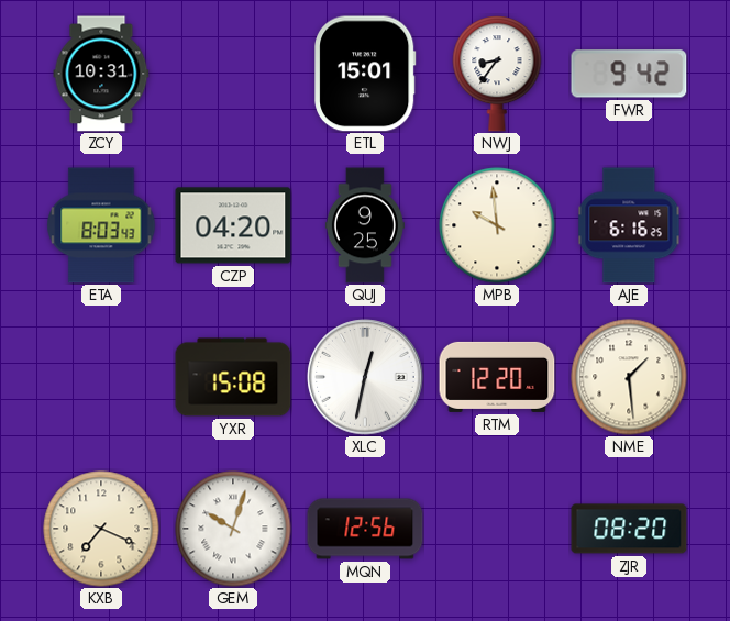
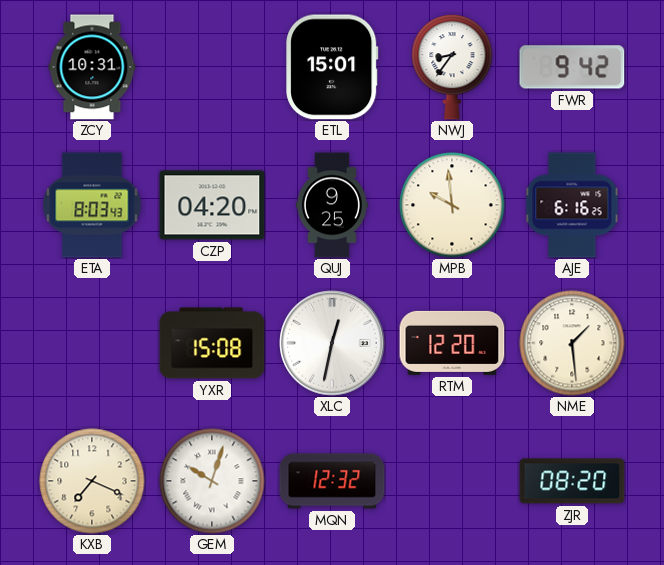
MQN: 12:56 -> 12:32
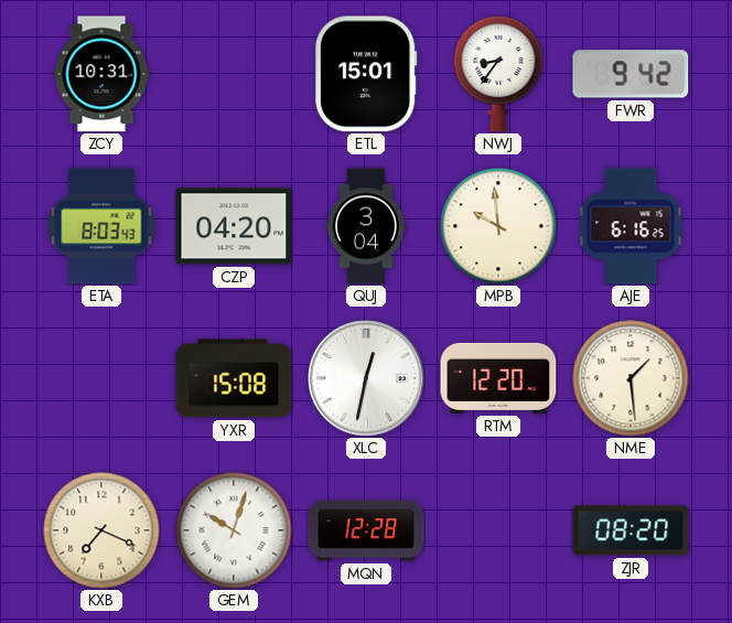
QUJ: 9:25 -> 3:04
MQN: 12:32 -> 12:28
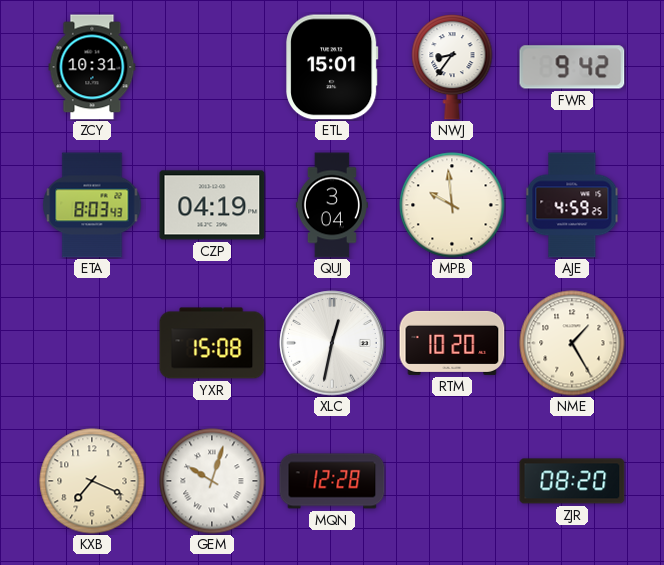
CZP: 04:20 -> 04:19
AJE: 6:16 -> 4:59
RTM: 12:20 -> 10:20
NME: 1:29 -> 1:25
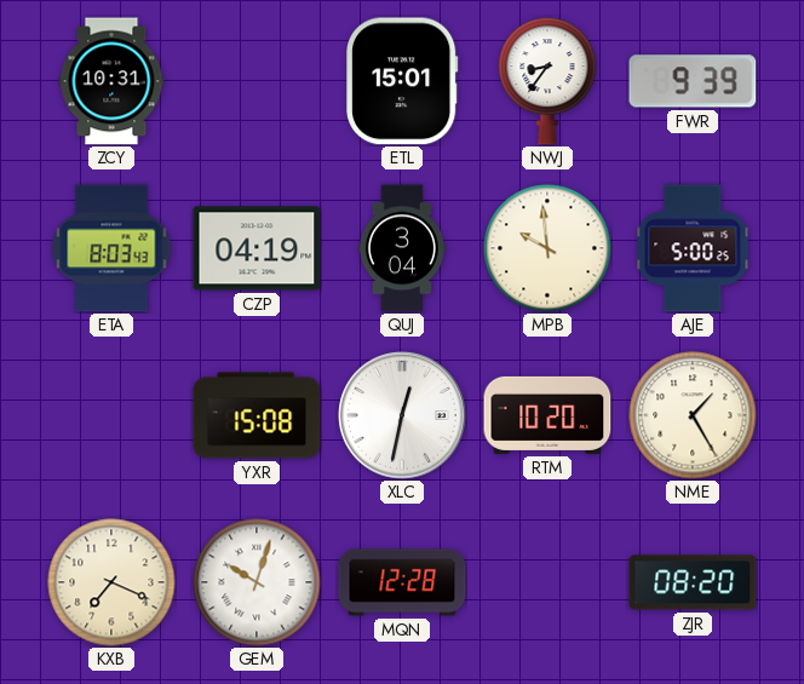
FWR: 9:42 -> 9:39
AJE: 4:59 -> 5:00
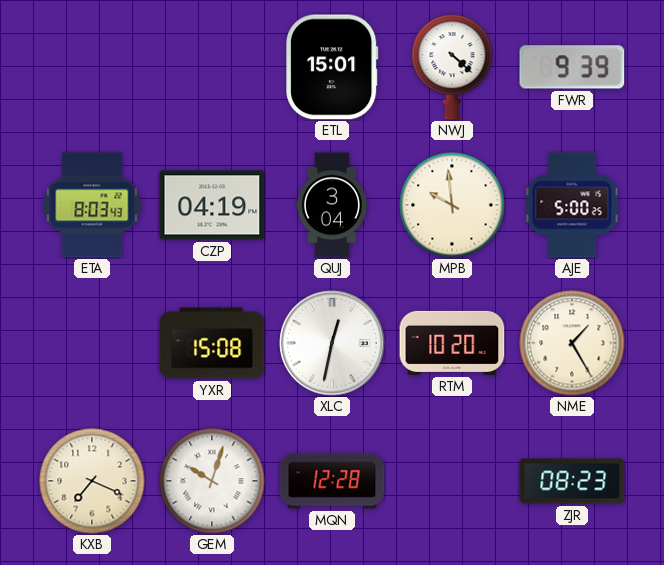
ZCY: 10:31 -> none
NWJ: 8:36 -> 4:22
ZJR: 08:20 -> 08:23
